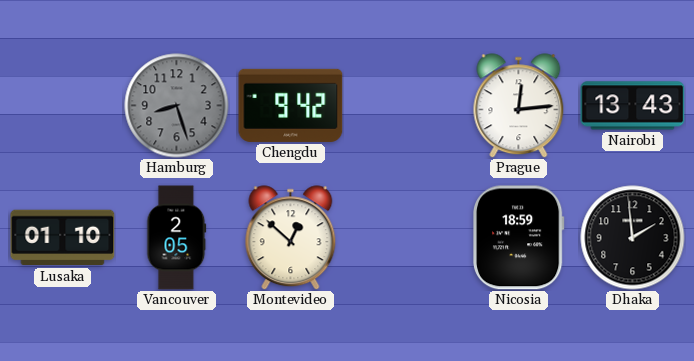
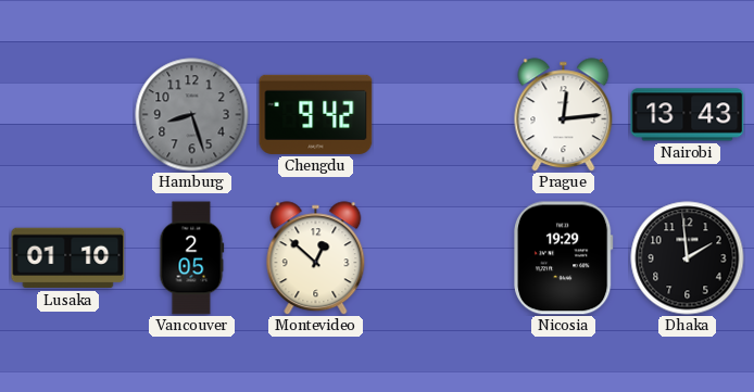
Nicosia: 18:59 -> 19:29
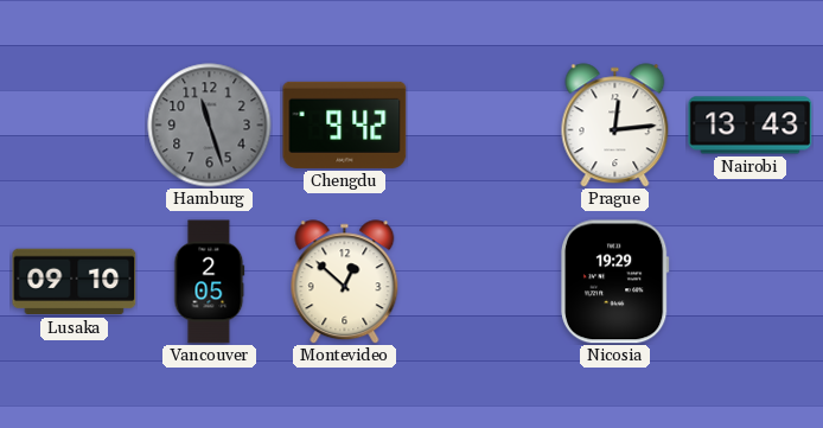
Hamburg: 8:27 -> 11:27
Lusaka: 01:10 -> 09:10
Dhaka: 1:59 -> none
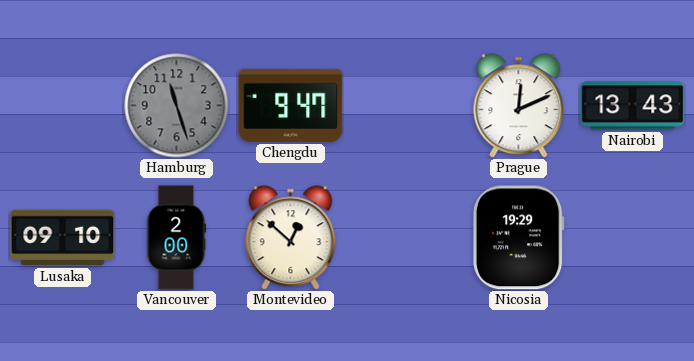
Chengdu: 9:42 -> 9:47
Prague: 12:14 -> 12:11
Vancouver: 2:05 -> 2:00
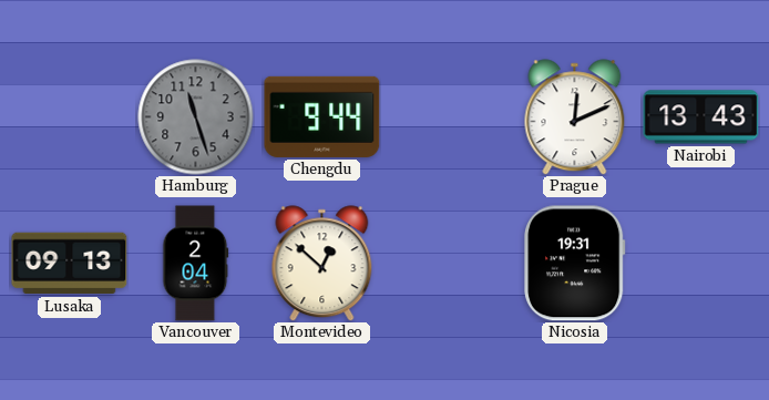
Chengdu: 9:47 -> 9:44
Lusaka: 09:10 -> 09:13
Vancouver: 2:00 -> 2:04
Nicosia: 19:29 -> 19:31
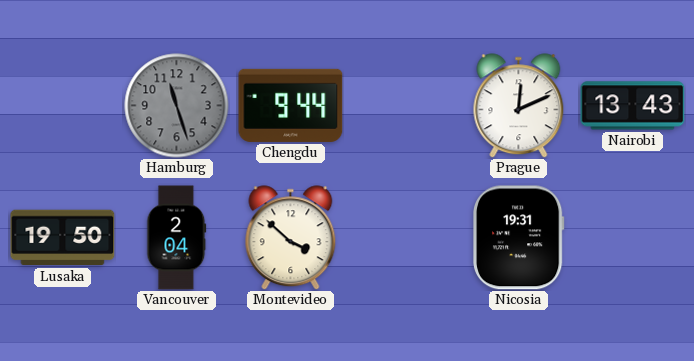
Lusaka: 09:13 -> 19:50
Montevideo: 12:52 -> 3:52
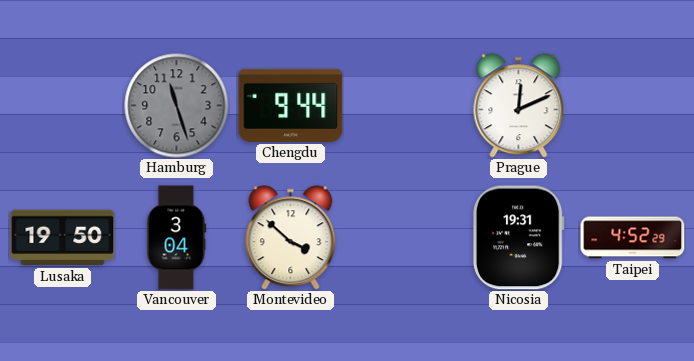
Nairobi: 13:43 -> none
Vancouver: 2:04 -> 3:04
Taipei: none -> 4:52
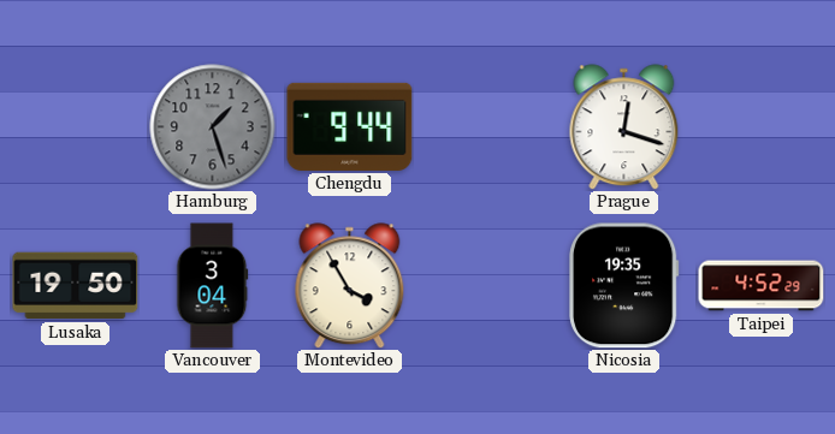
Hamburg: 11:27 -> 1:27
Prague: 12:11 -> 12:18
Montevideo: 3:52 -> 3:55
Nicosia: 19:31 -> 19:35
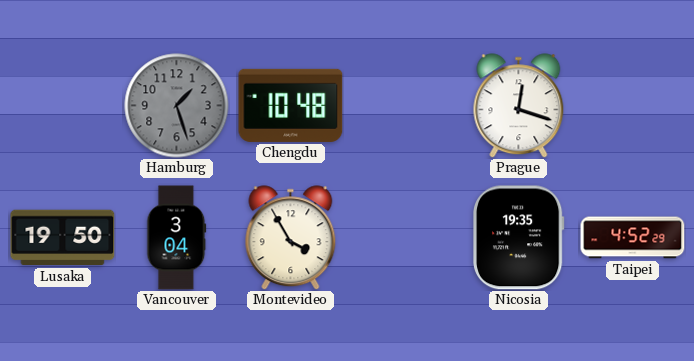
Chengdu: 9:44 -> 10:48
